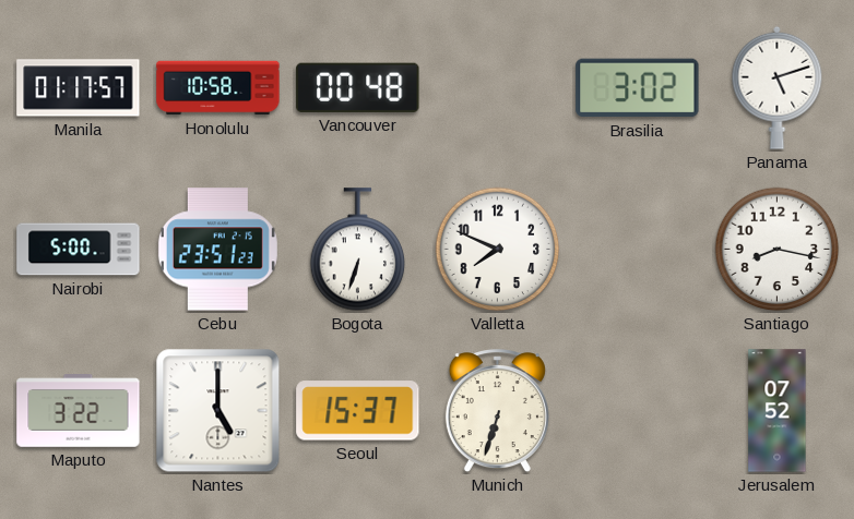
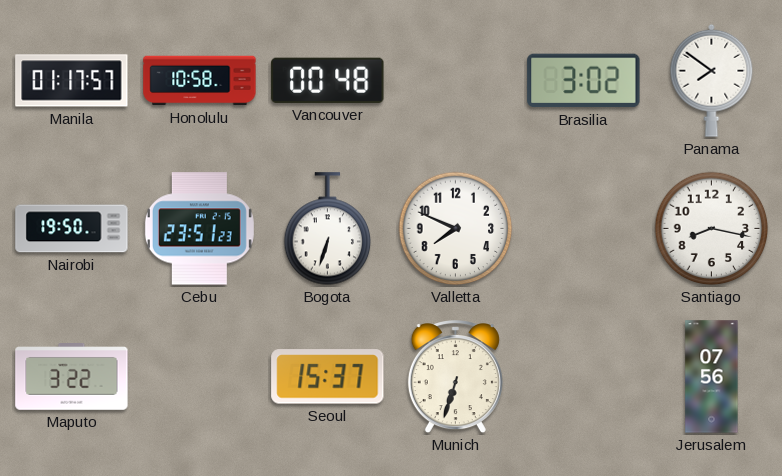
Panama: 5:12 -> 7:51
Nairobi: 5:00 -> 19:50
Nantes: 5:00 -> none
Jerusalem: 07:52 -> 07:56
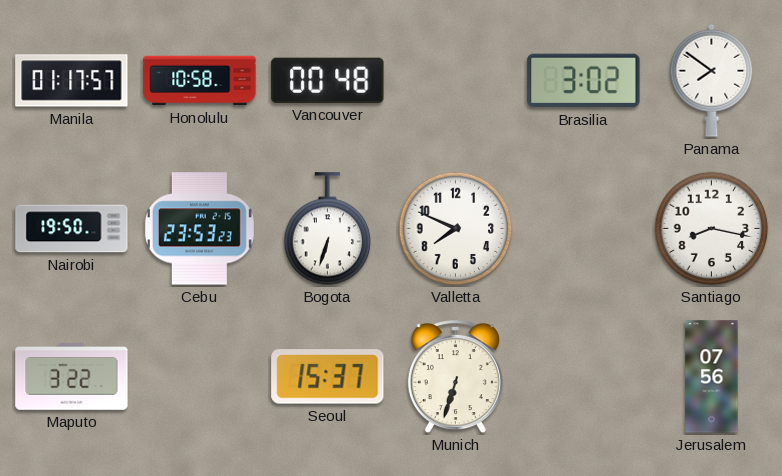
Cebu: 23:51 -> 23:53
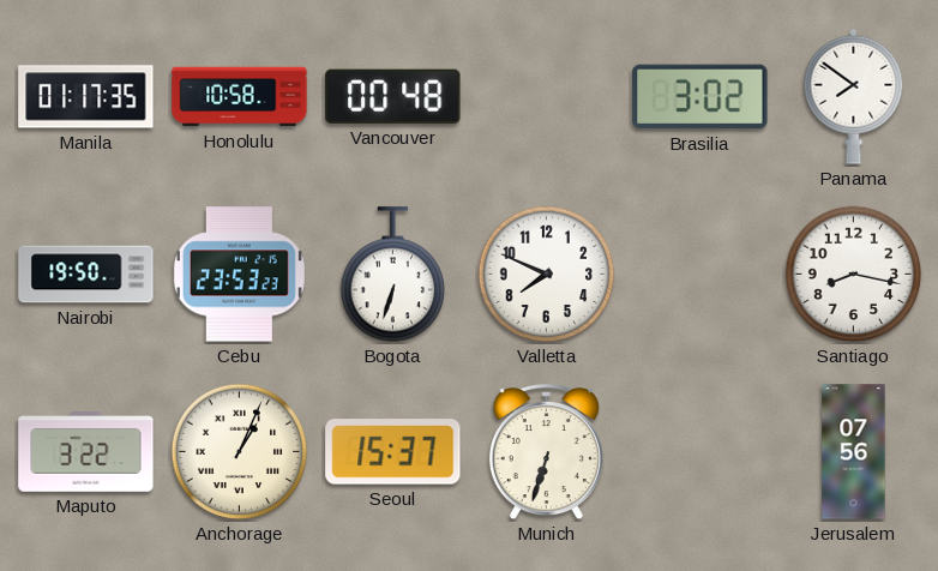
Manila: 01:17:57 -> 01:17:35
Anchorage: none -> 1:04
